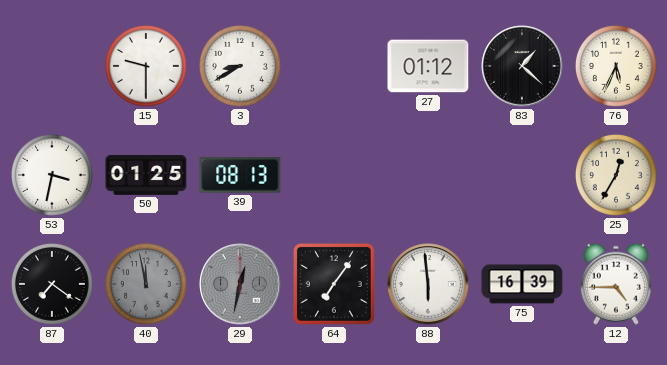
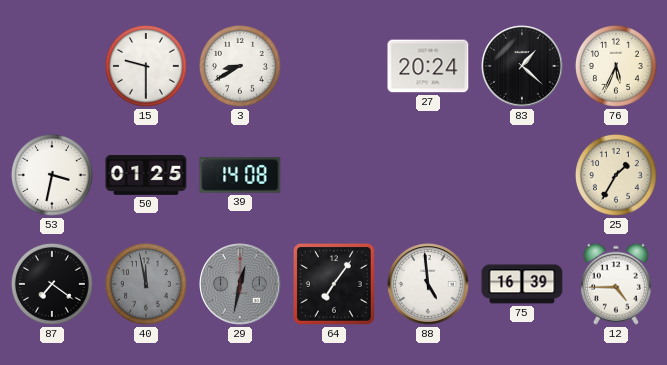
27: 01:12 -> 20:24
39: 08:13 -> 14:08
25: 12:35 -> 1:35
88: 5:59 -> 4:59
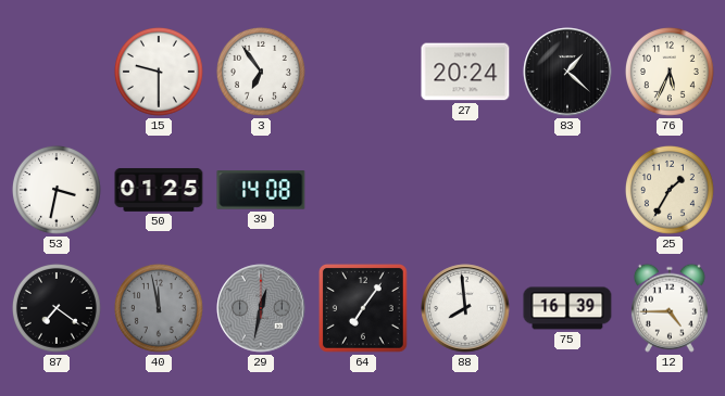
3: 8:40 -> 6:54
88: 4:59 -> 7:59
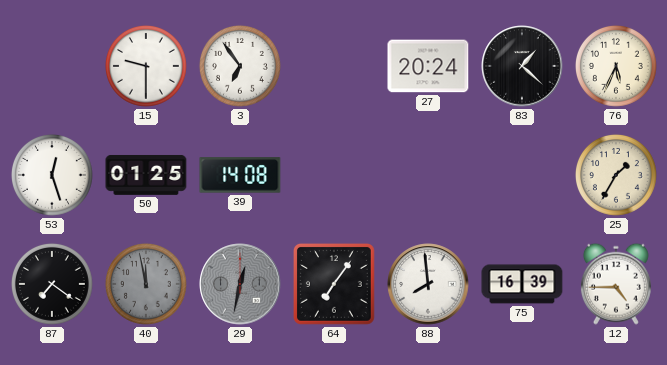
53: 3:32 -> 12:27
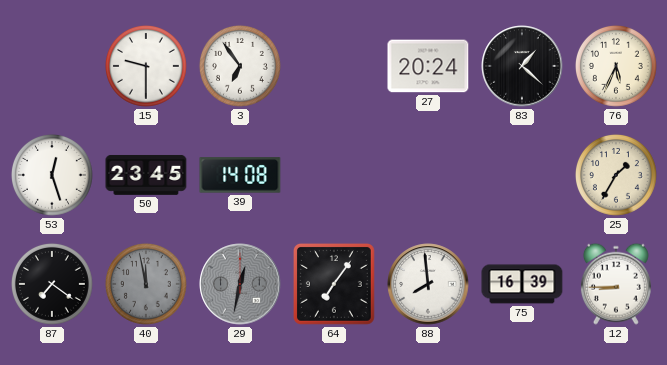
50: 01:25 -> 23:45
12: 4:45 -> 8:45
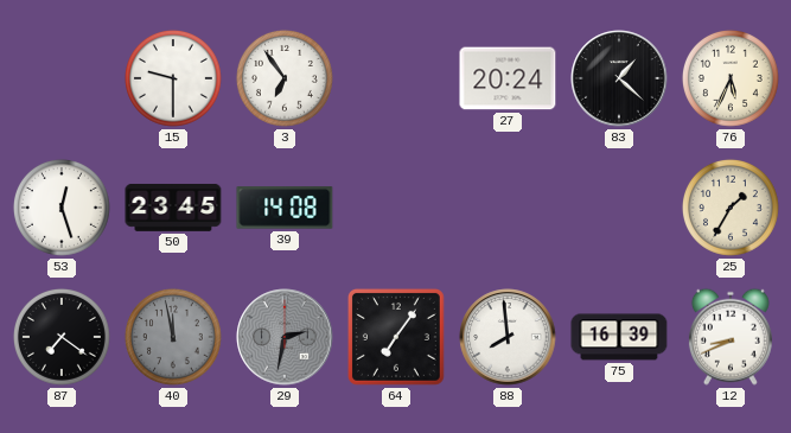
29: 12:32 -> 2:32
12: 8:45 -> 8:41
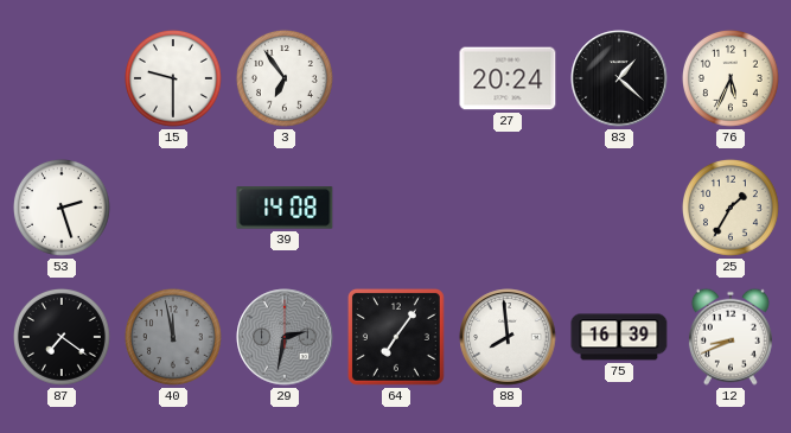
53: 12:27 -> 2:27
50: 23:45 -> none
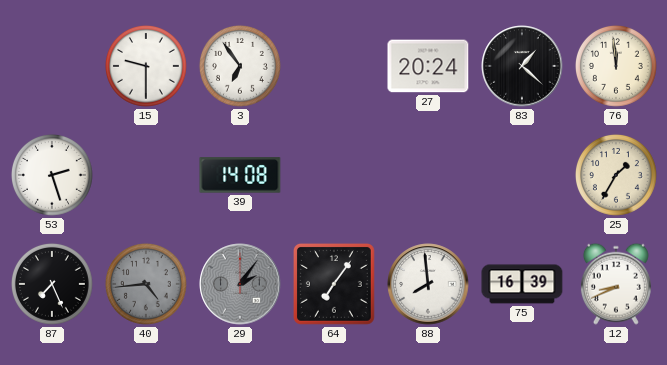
76: 5:34 -> 11:59
87: 7:21 -> 7:26
40: 11:58 -> 4:44
29: 2:32 -> 2:06
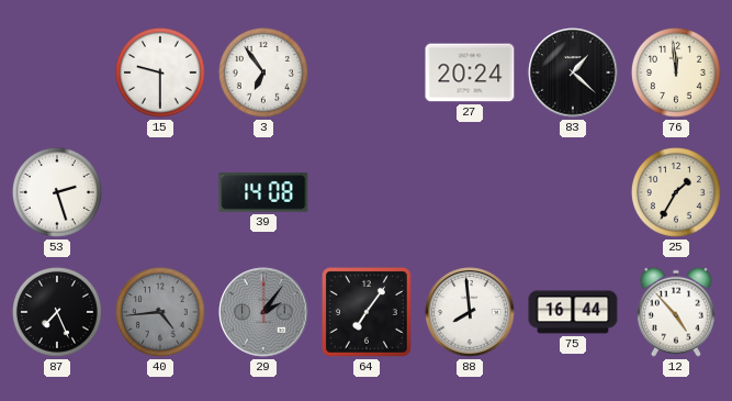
75: 16:39 -> 16:44
12: 8:41 -> 4:53
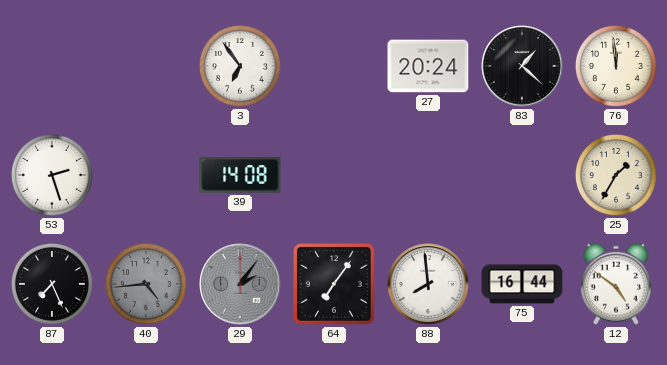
15: 9:30 -> none
12: 4:53 -> 4:51
